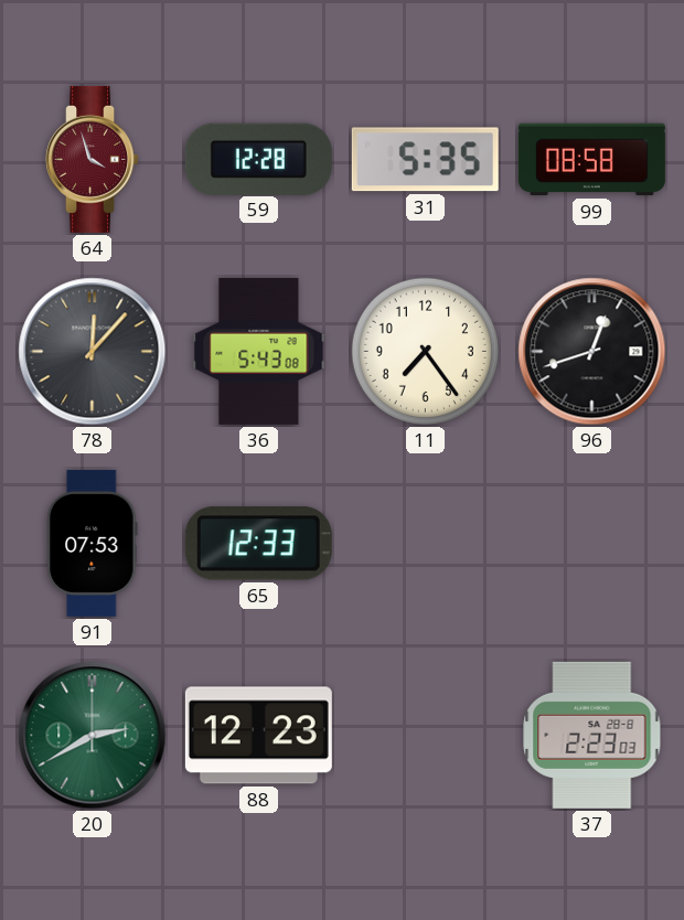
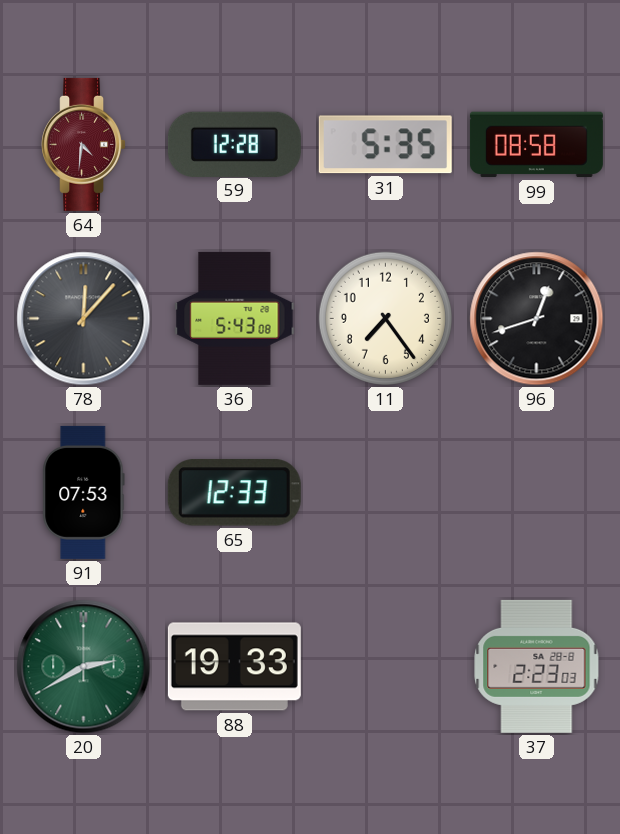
64: 3:57 -> 4:31
88: 12:23 -> 19:33
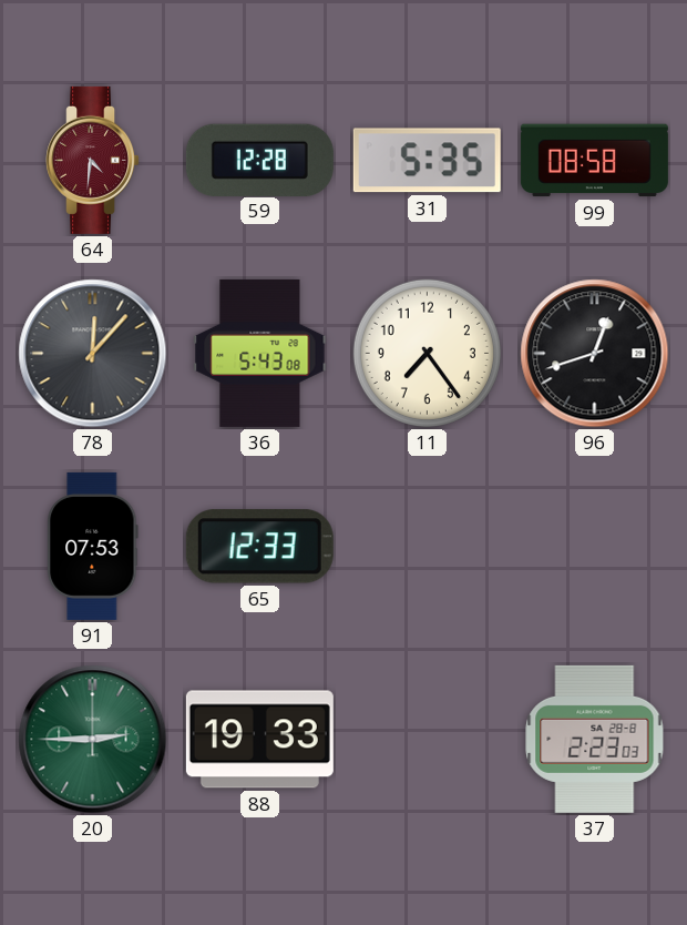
20: 2:40 -> 2:45
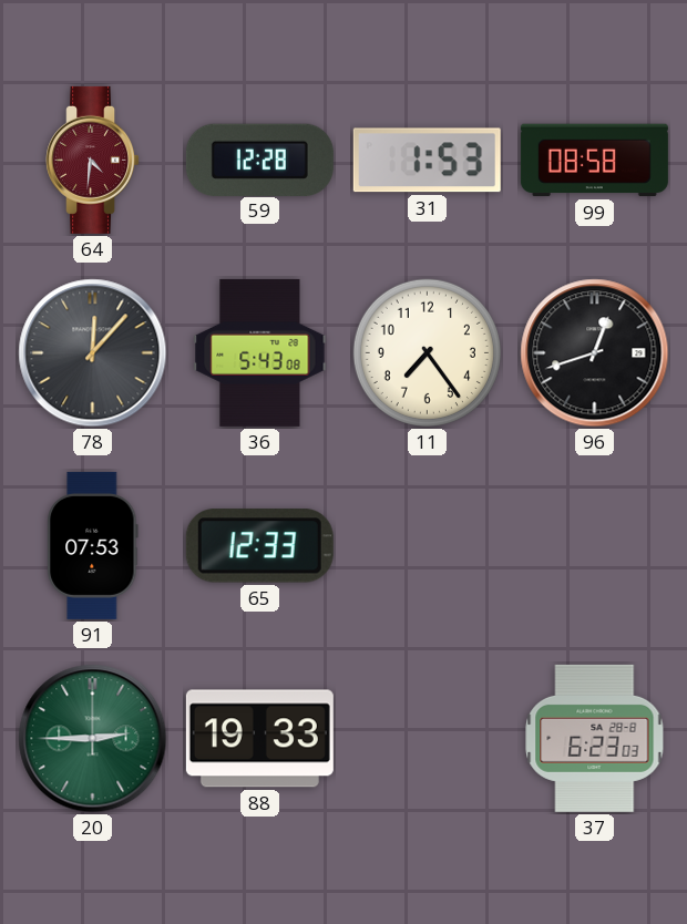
31: 5:35 -> 1:53
37: 2:23 -> 6:23
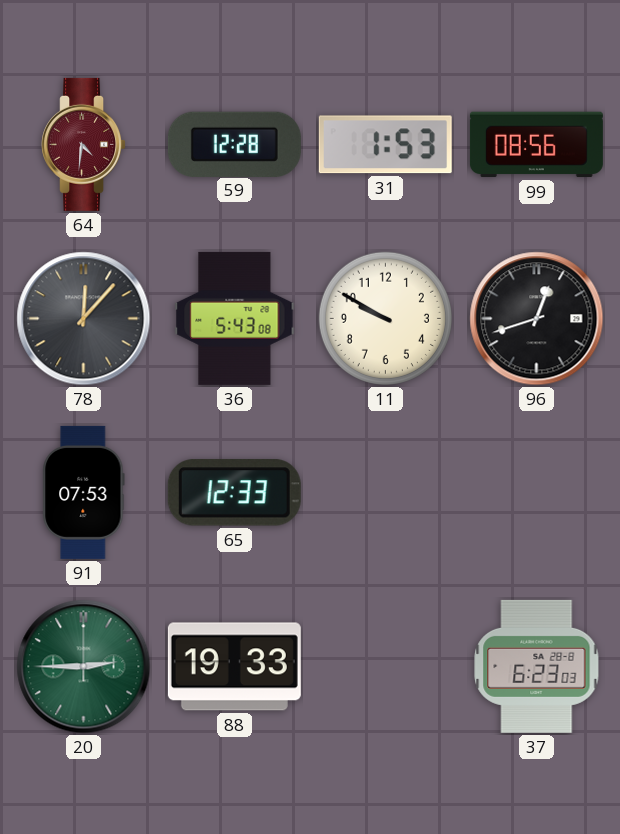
99: 08:58 -> 08:56
11: 7:24 -> 9:50
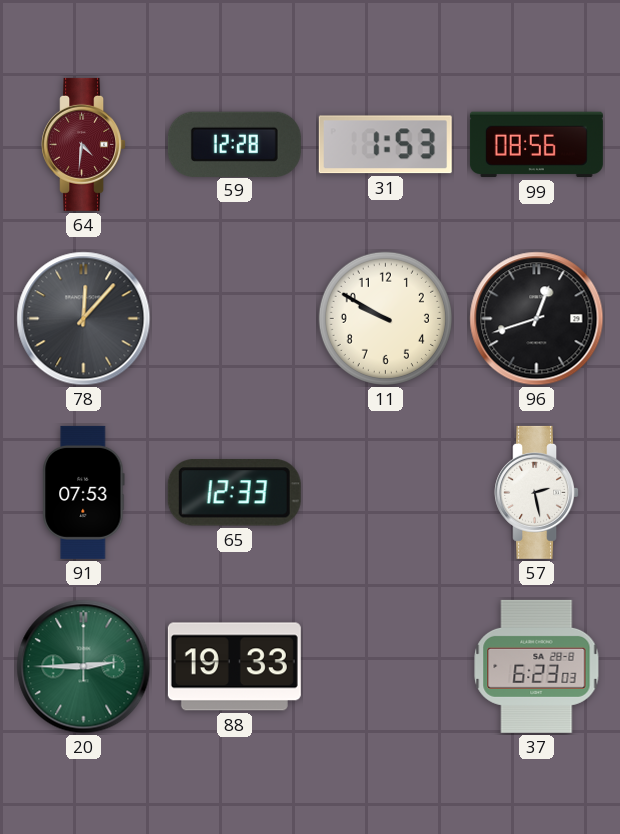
36: 5:43 -> none
57: none -> 2:28
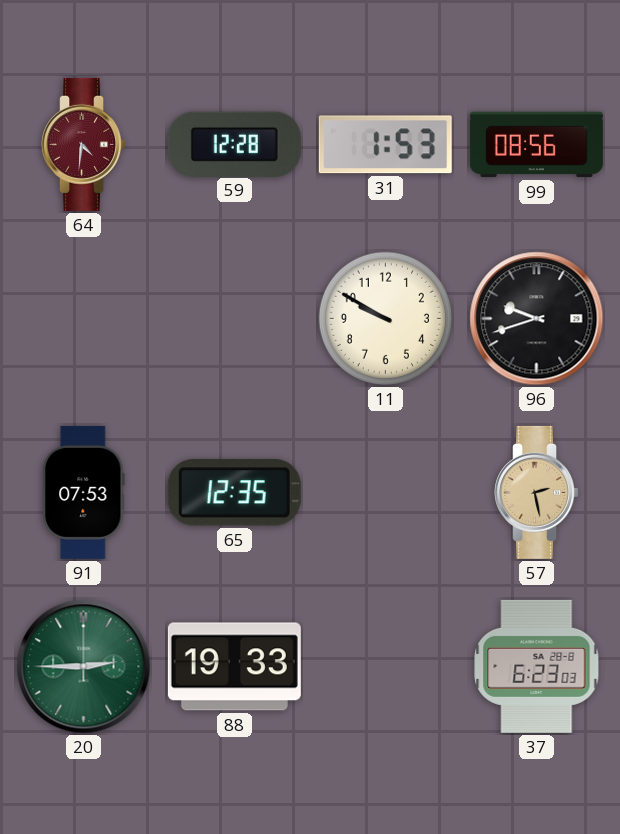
78: 12:07 -> none
96: 12:42 -> 9:42
65: 12:33 -> 12:35
57 dial: white -> champagne
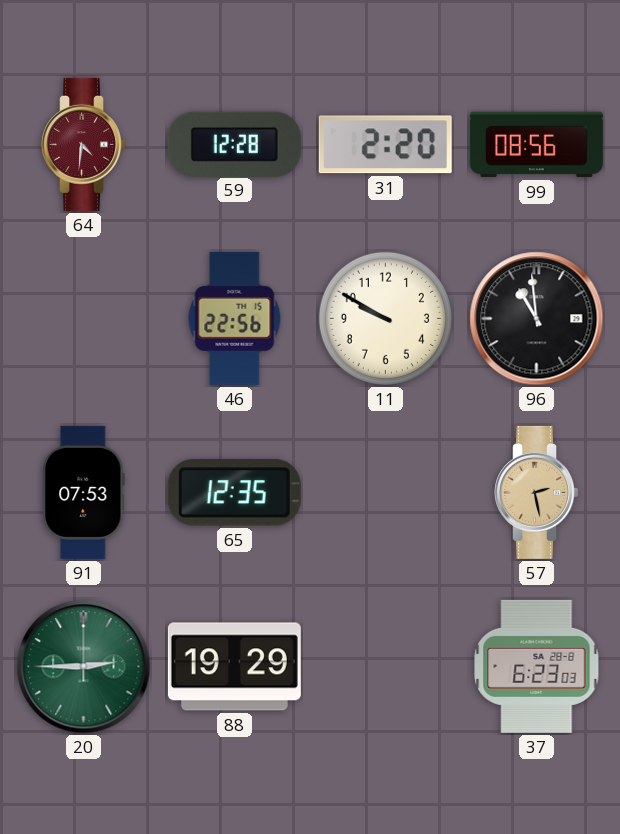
31: 1:53 -> 2:20
46: none -> 22:56
96: 9:42 -> 10:59
88: 19:33 -> 19:29
